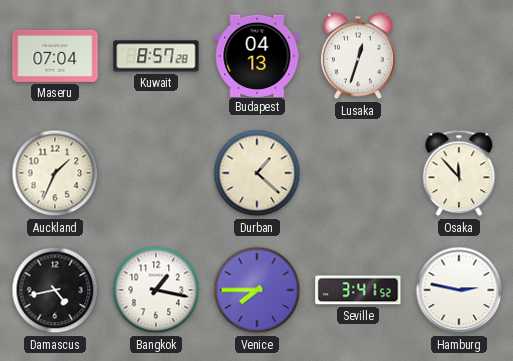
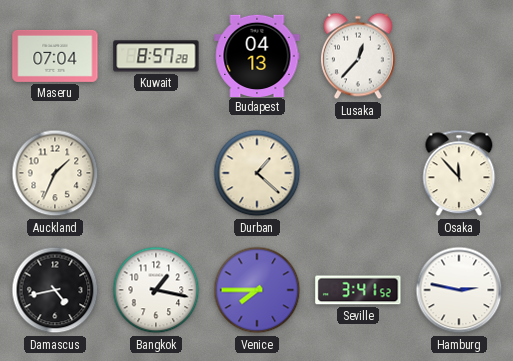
Lusaka: 12:33 -> 12:37
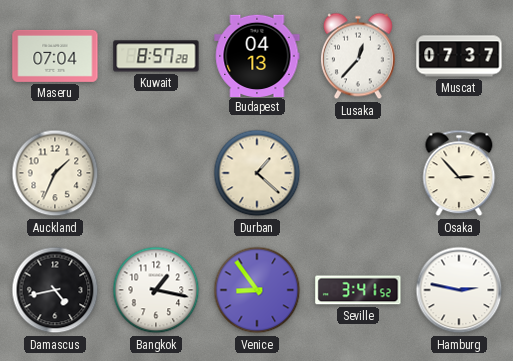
Muscat: none -> 07:37
Osaka: 11:53 -> 2:53
Venice: 7:45 -> 8:54
